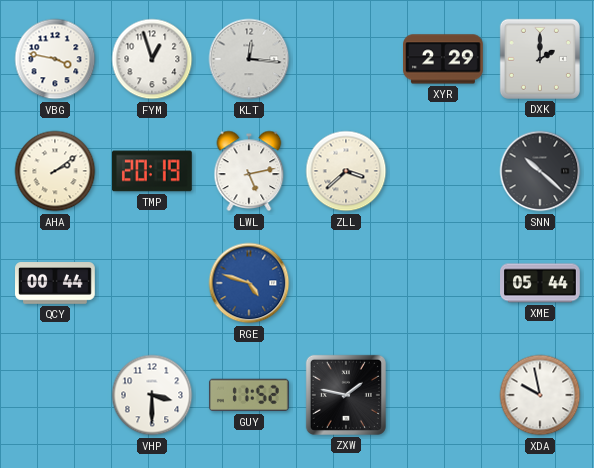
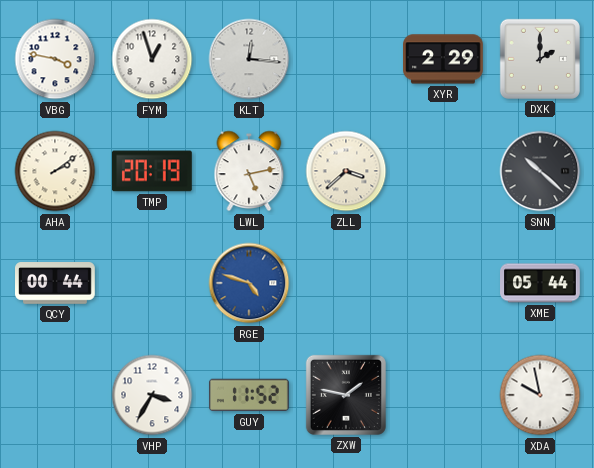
VHP: 3:30 -> 3:35
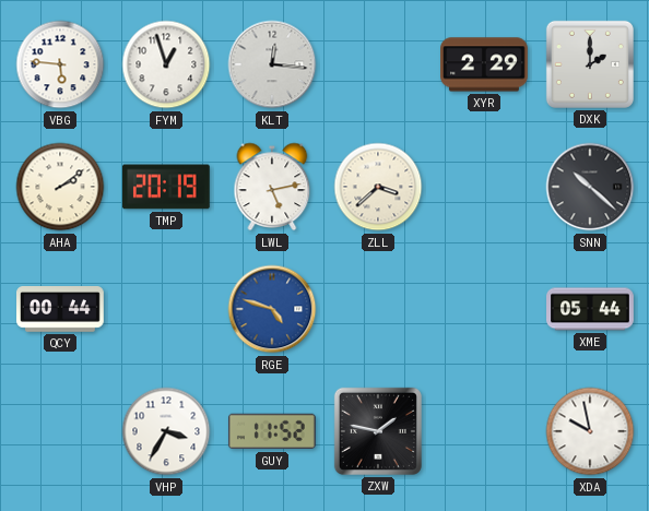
VBG: 3:47 -> 5:46
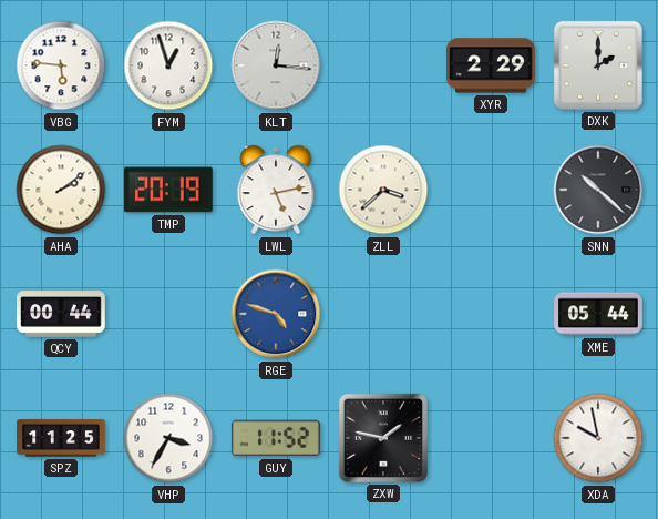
SPZ: none -> 11:25
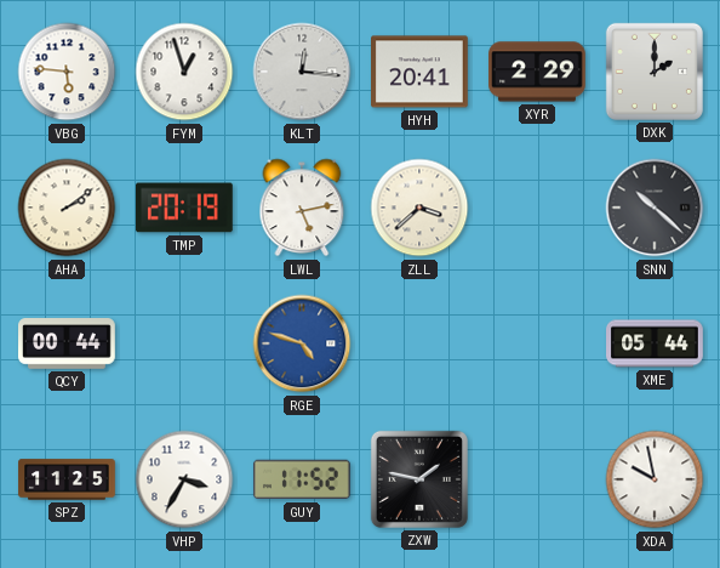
HYH: none -> 20:41
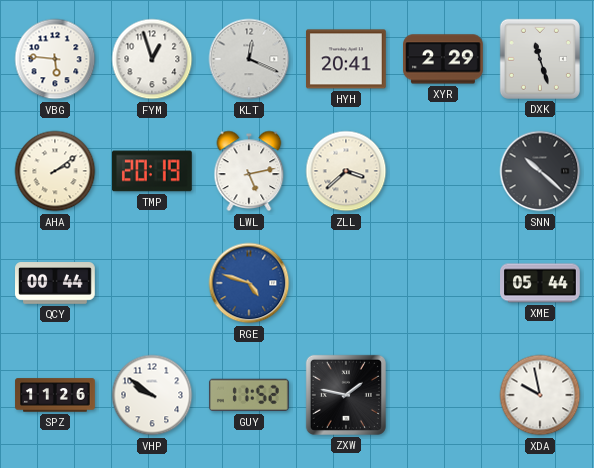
KLT: 12:16 -> 12:19
DXK: 2:00 -> 11:27
SPZ: 11:25 -> 11:26
VHP: 3:35 -> 9:51
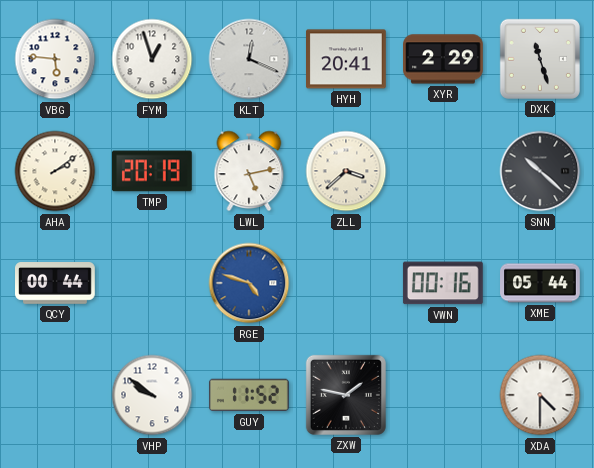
VWN: none -> 00:16
SPZ: 11:26 -> none
XDA: 9:58 -> 4:30
